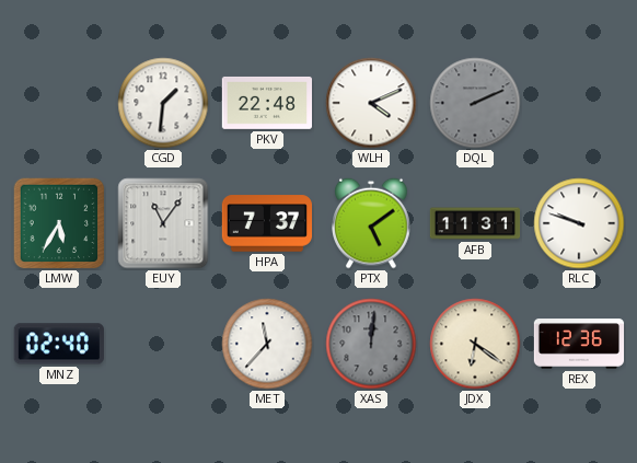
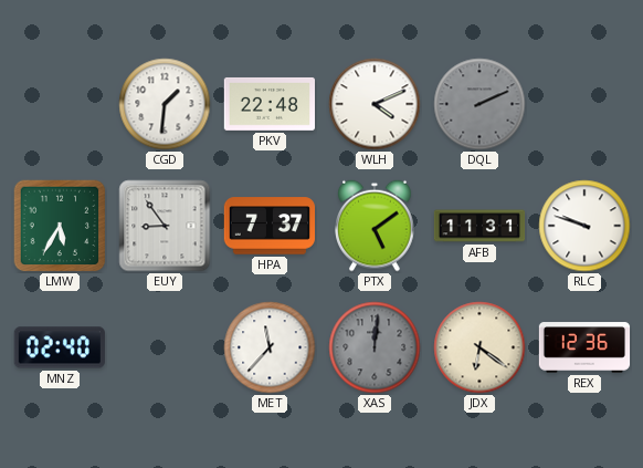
EUY: 11:06 -> 8:54
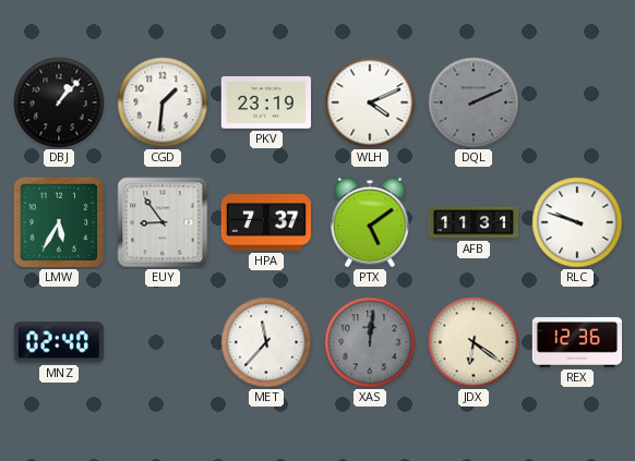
DBJ: none -> 1:07
PKV: 22:48 -> 23:19
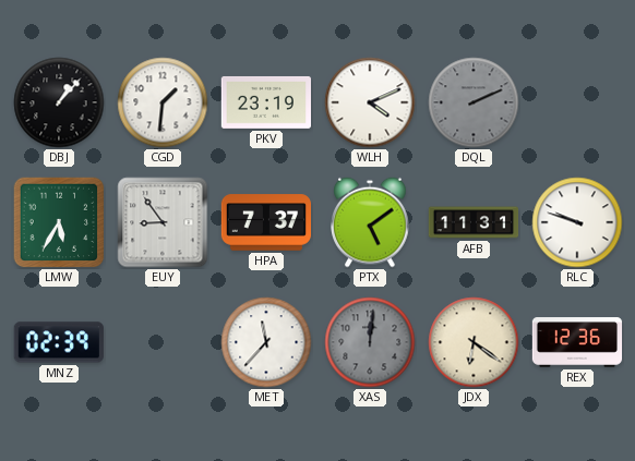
MNZ: 02:40 -> 02:39
